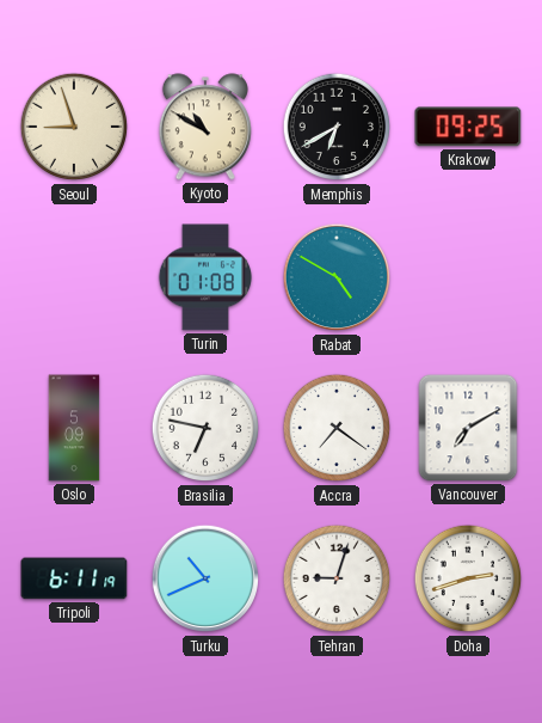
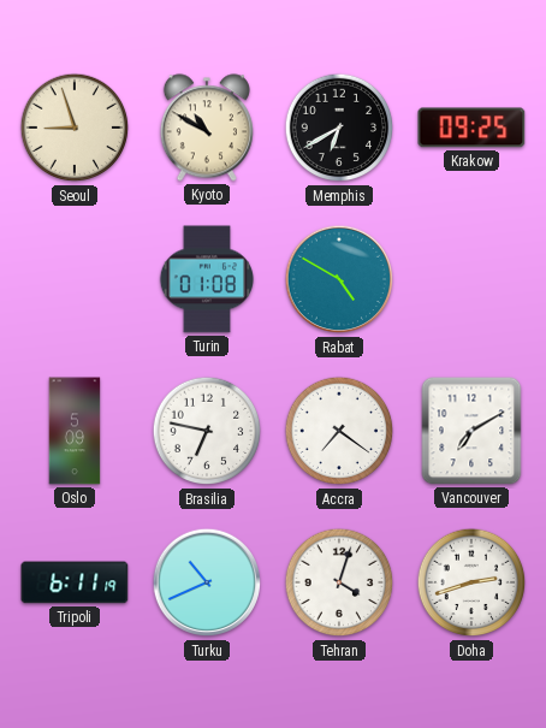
Tehran: 9:03 -> 4:03
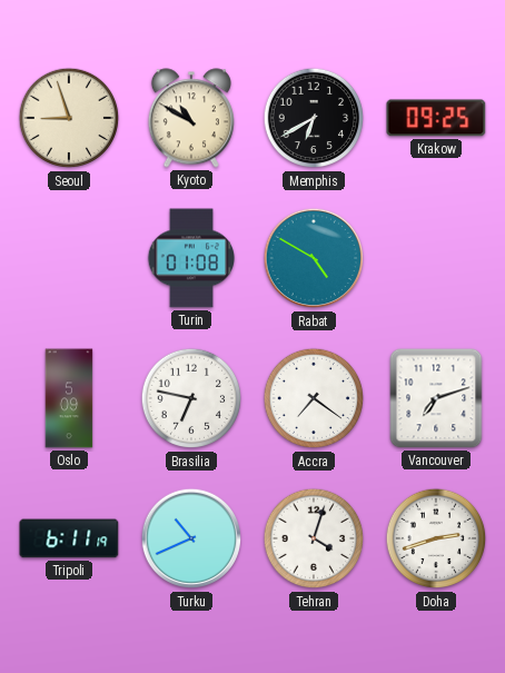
Vancouver: 7:10 -> 7:12
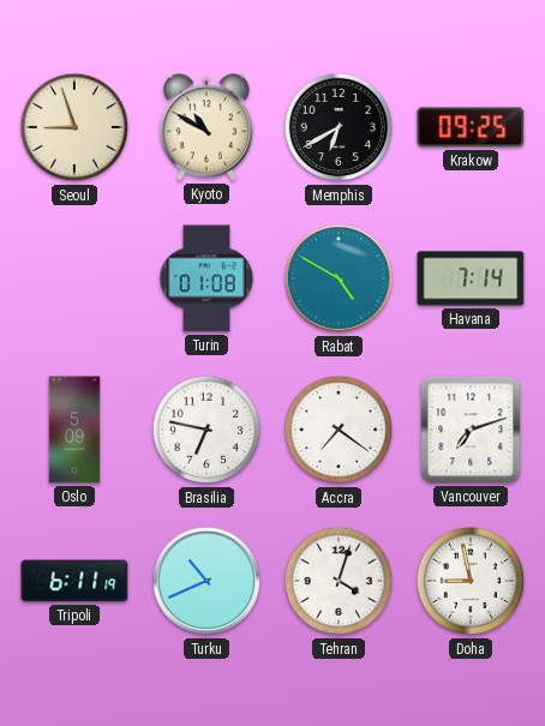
Havana: none -> 7:14
Doha: 2:42 -> 8:58
